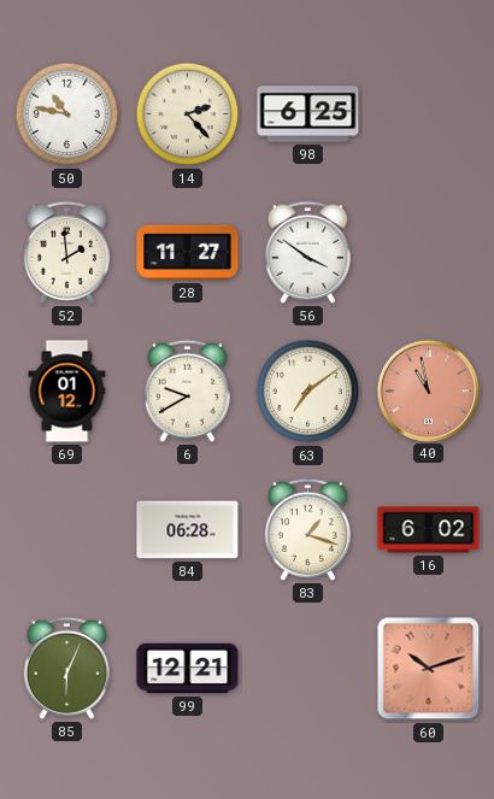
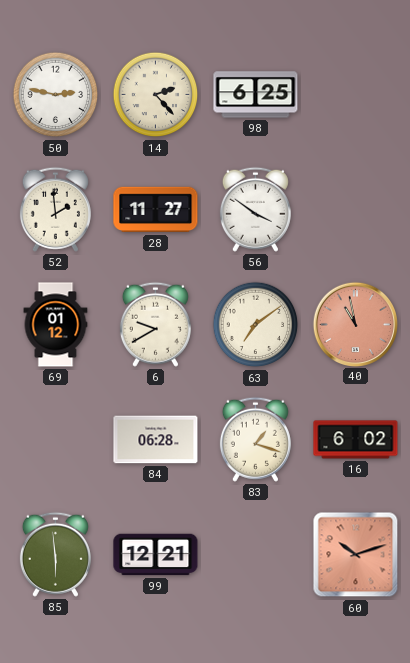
50: 10:47 -> 2:47
85: 6:04 -> 5:59
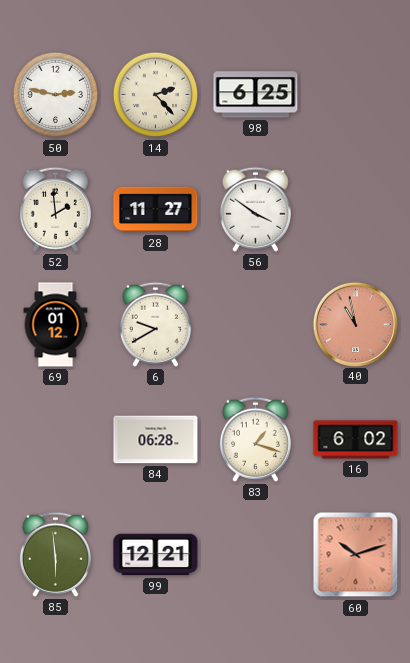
63: 7:09 -> none
